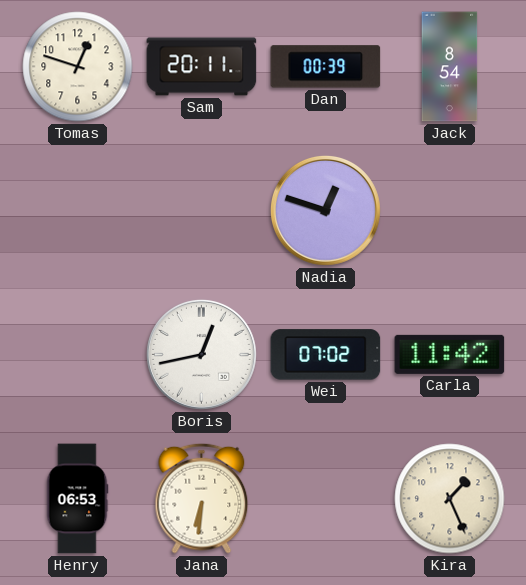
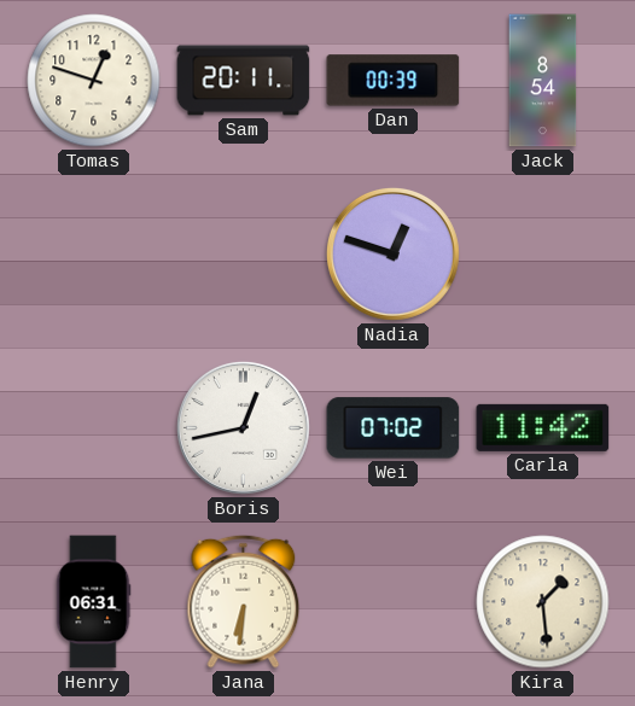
Henry: 06:53 -> 06:31
Kira: 1:26 -> 1:29
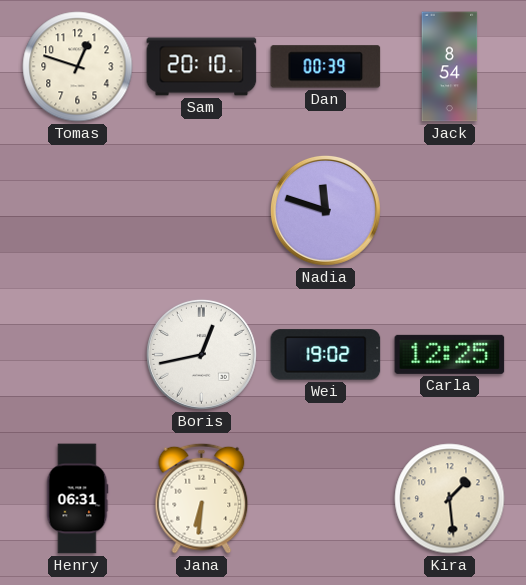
Sam: 20:11 -> 20:10
Nadia: 12:48 -> 11:48
Wei: 07:02 -> 19:02
Carla: 11:42 -> 12:25
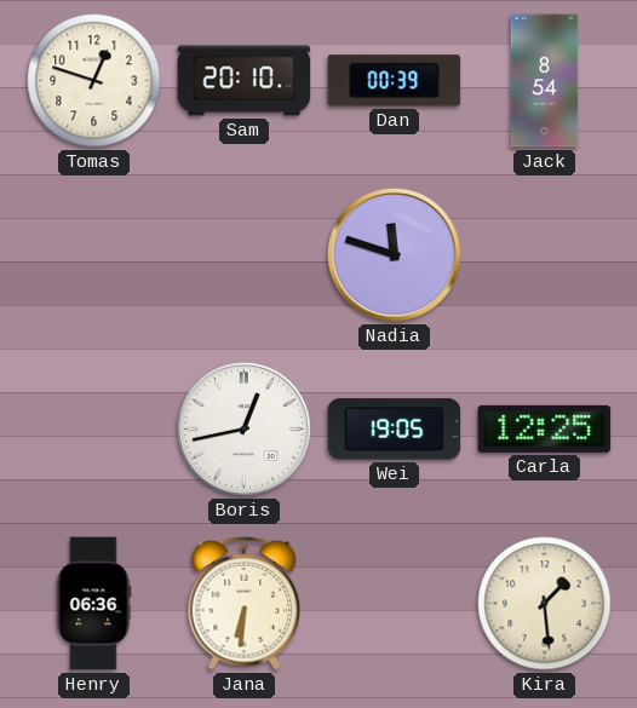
Wei: 19:02 -> 19:05
Henry: 06:31 -> 06:36
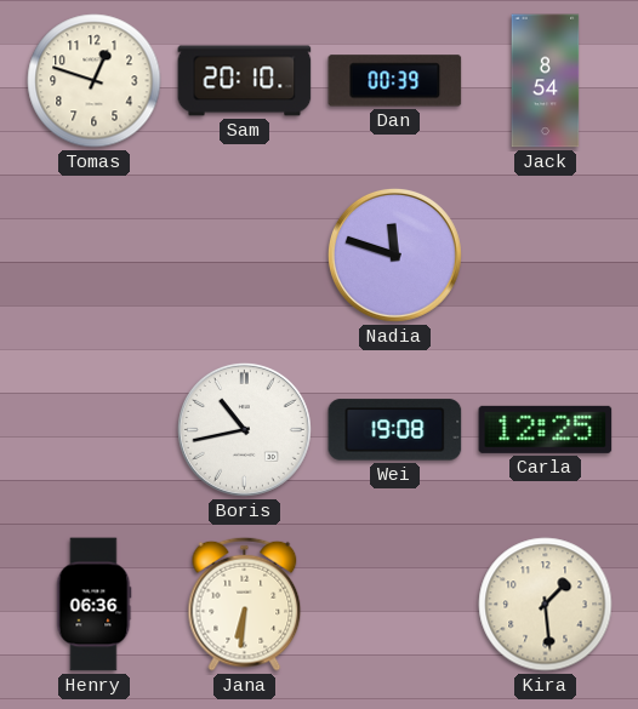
Boris: 12:43 -> 10:43
Wei: 19:05 -> 19:08
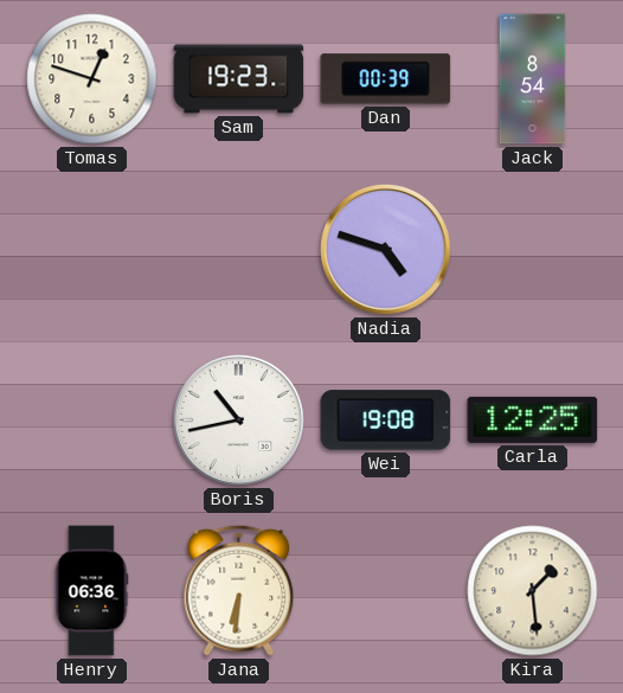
Sam: 20:10 -> 19:23
Nadia: 11:48 -> 4:48
